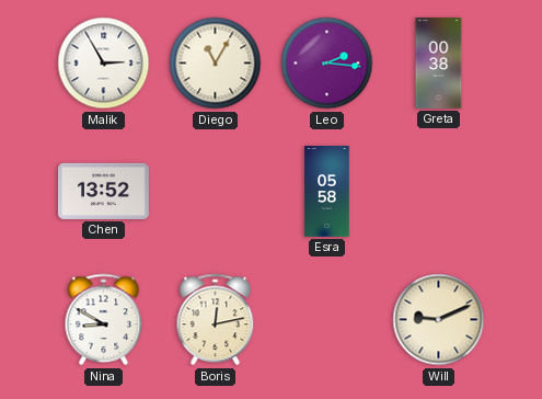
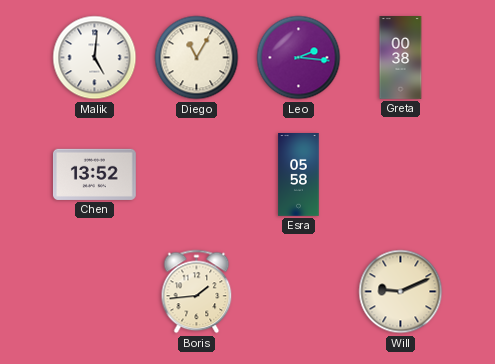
Malik: 2:55 -> 5:01
Nina: 8:50 -> none
Boris: 12:13 -> 1:44
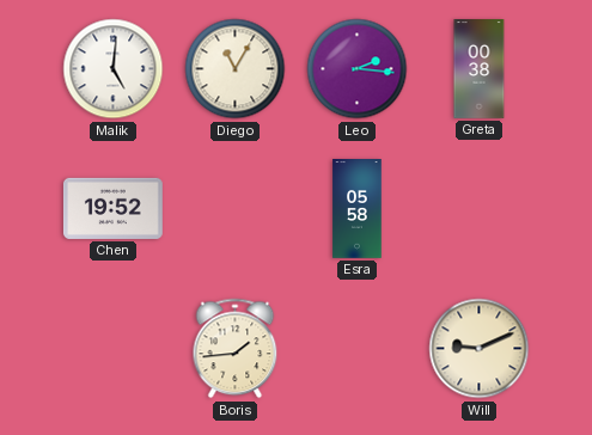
Chen: 13:52 -> 19:52
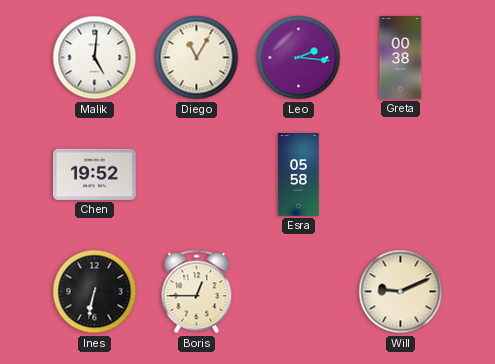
Ines: none -> 6:32
Boris: 1:44 -> 12:45
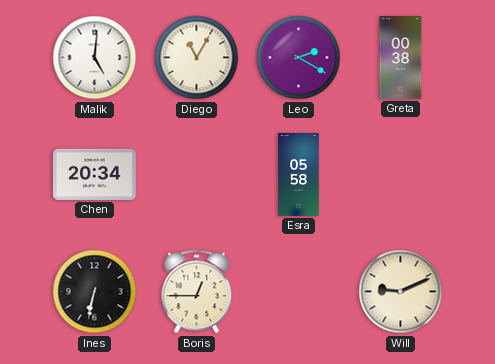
Leo: 2:16 -> 2:20
Chen: 19:52 -> 20:34
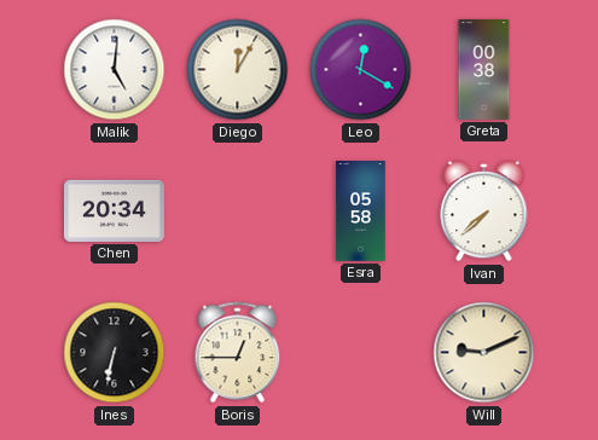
Diego: 11:05 -> 12:05
Leo: 2:20 -> 12:20
Ivan: none -> 7:38
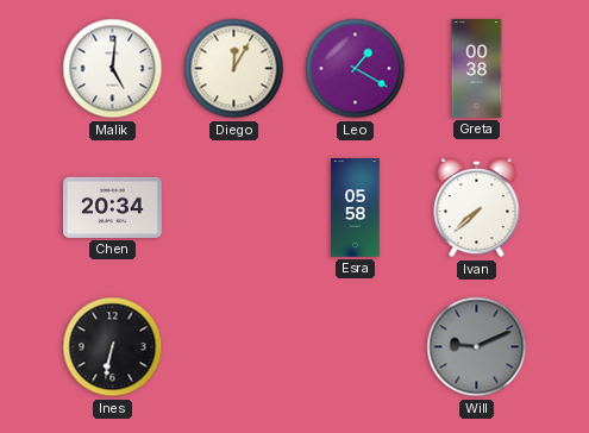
Leo: 12:20 -> 1:20
Boris: 12:45 -> none
Will dial: cream -> grey
